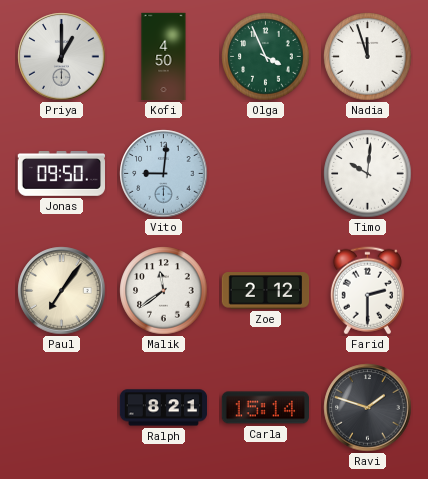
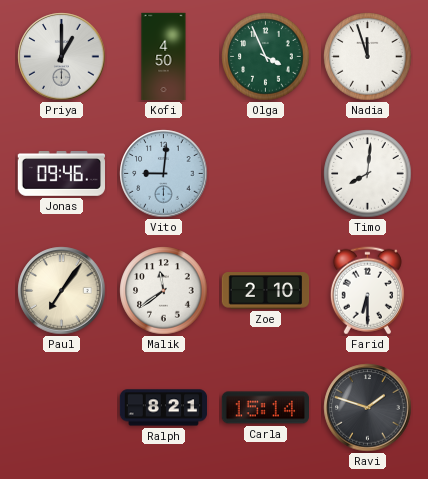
Jonas: 09:50 -> 09:46
Timo: 10:01 -> 8:01
Zoe: 2:12 -> 2:10
Farid: 2:30 -> 6:30
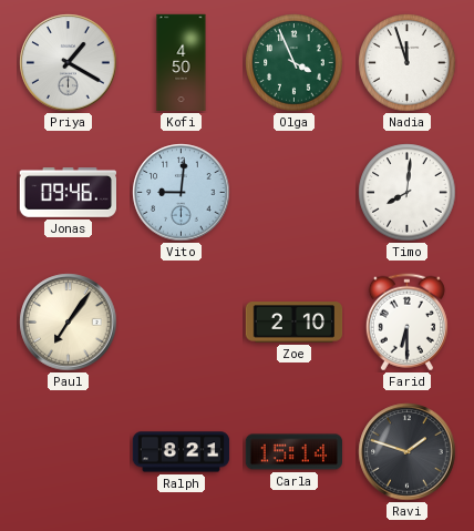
Priya: 1:00 -> 1:20
Malik: 11:39 -> none
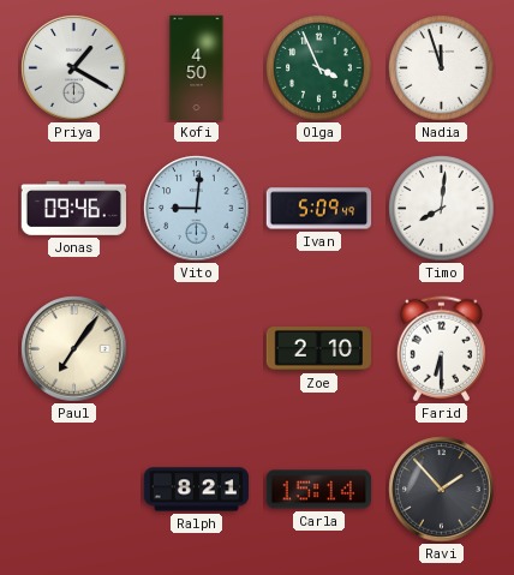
Ivan: none -> 5:09
Ravi: 1:48 -> 1:53
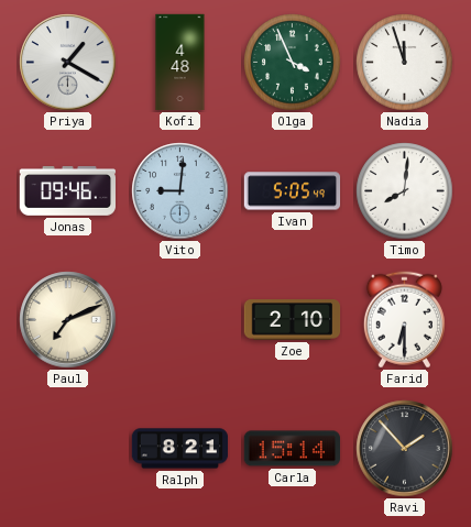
Kofi: 4:50 -> 4:48
Ivan: 5:09 -> 5:05
Paul: 7:06 -> 7:11
